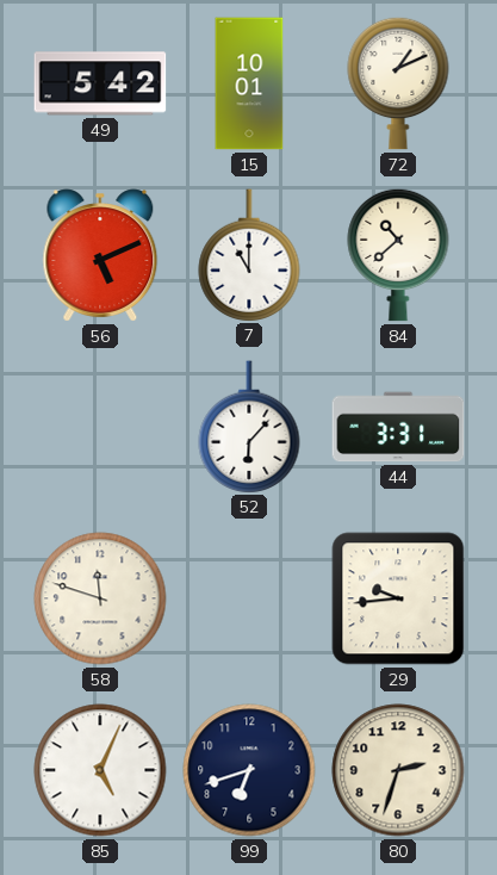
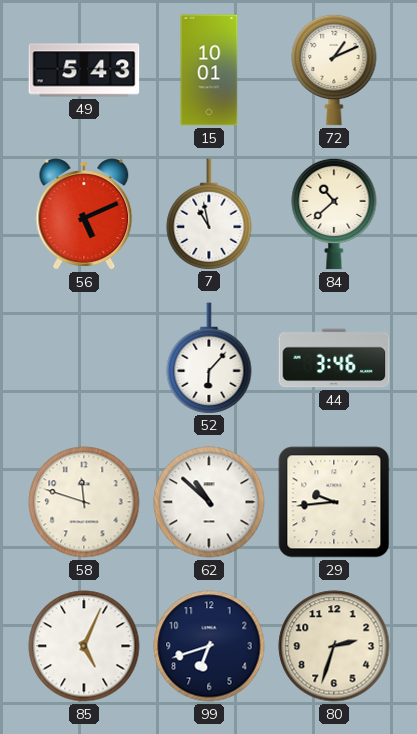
49: 5:42 -> 5:43
7: 11:00 -> 10:58
44: 3:31 -> 3:46
62: none -> 10:52
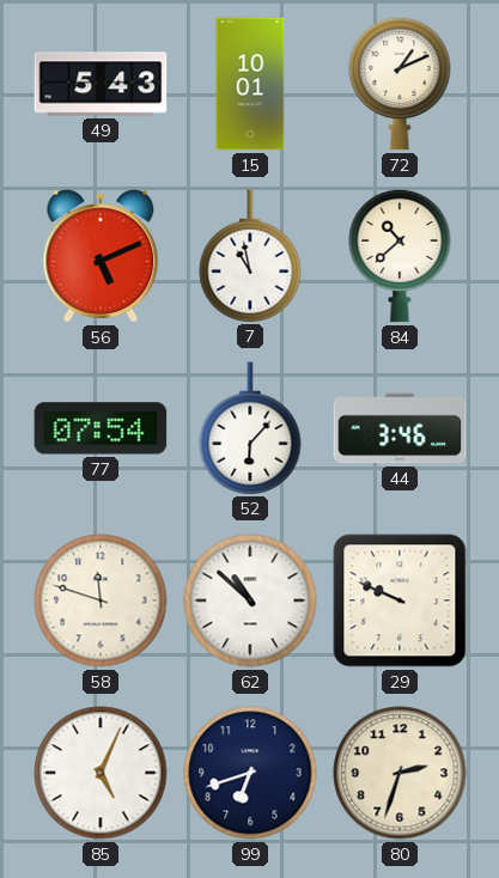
77: none -> 07:54
29: 9:44 -> 9:49
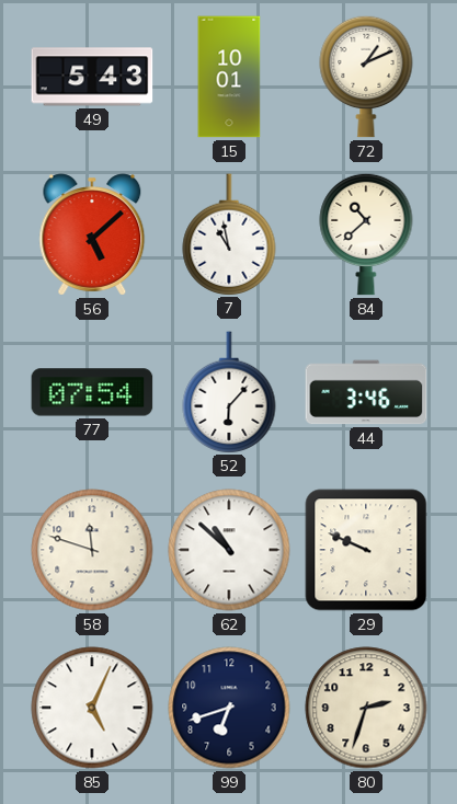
56: 5:11 -> 5:08
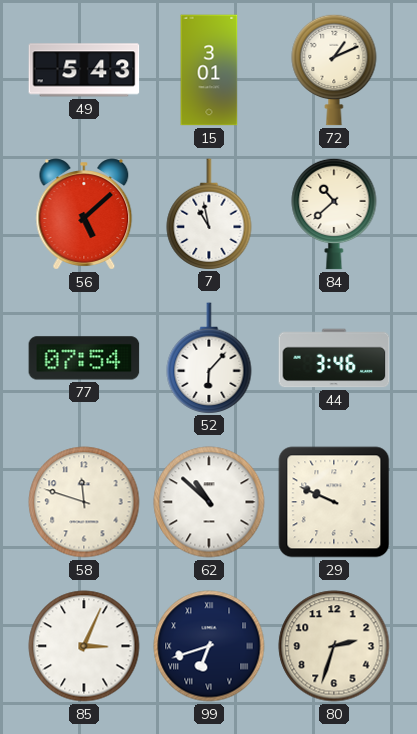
15: 10:01 -> 3:01
85: 5:04 -> 3:04
99 numerals: Arabic -> Roman
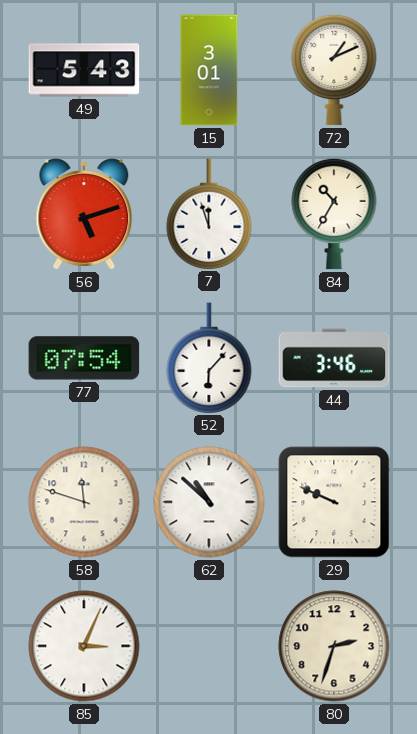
56: 5:08 -> 5:12
7: 10:58 -> 11:57
84: 10:38 -> 10:35
99: 6:42 -> none
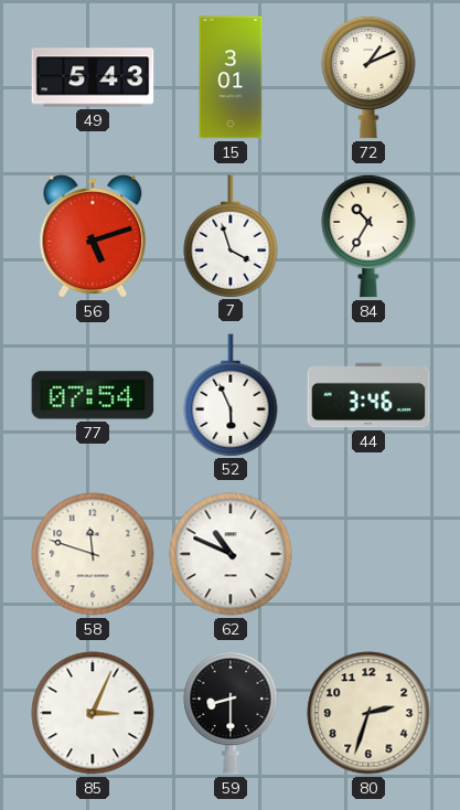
7: 11:57 -> 3:57
52: 6:07 -> 5:56
62: 10:52 -> 10:49
29: 9:49 -> none
59: none -> 8:30
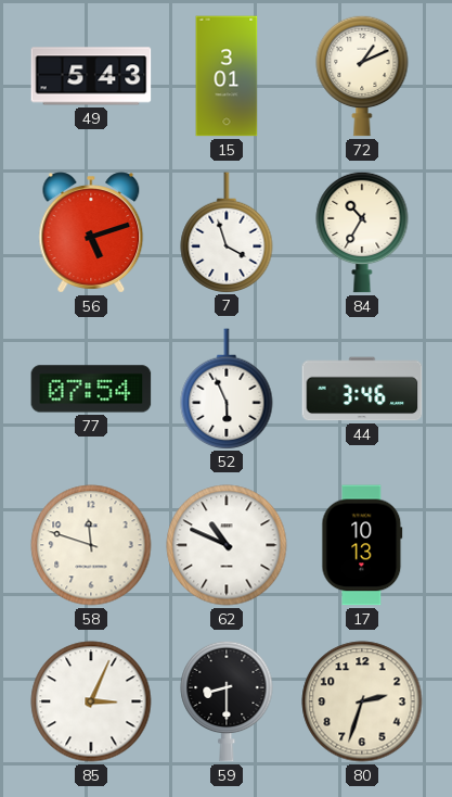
17: none -> 10:13
